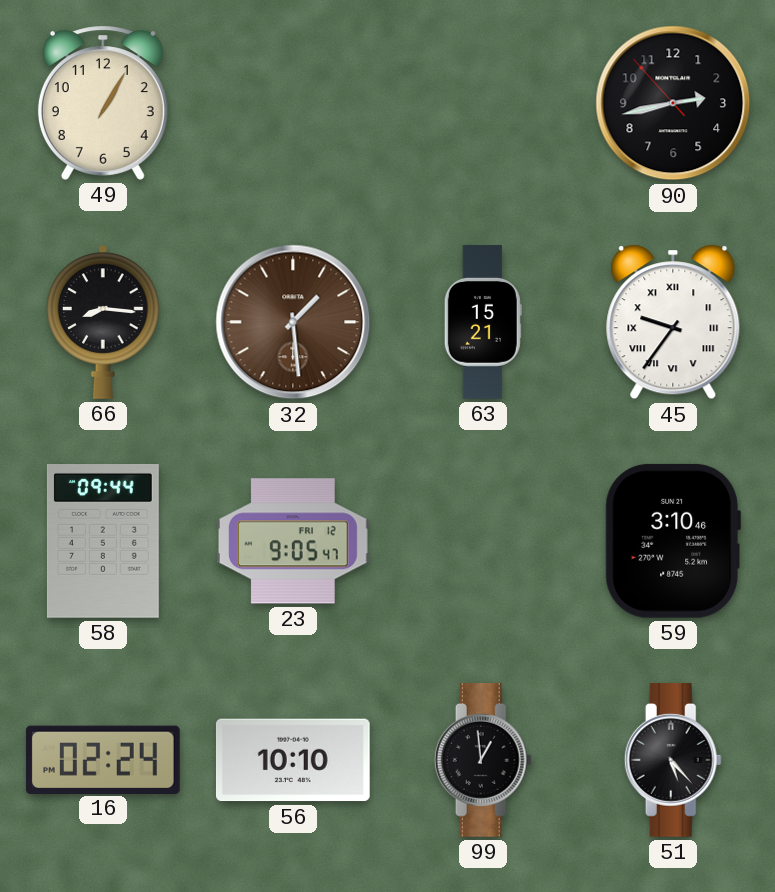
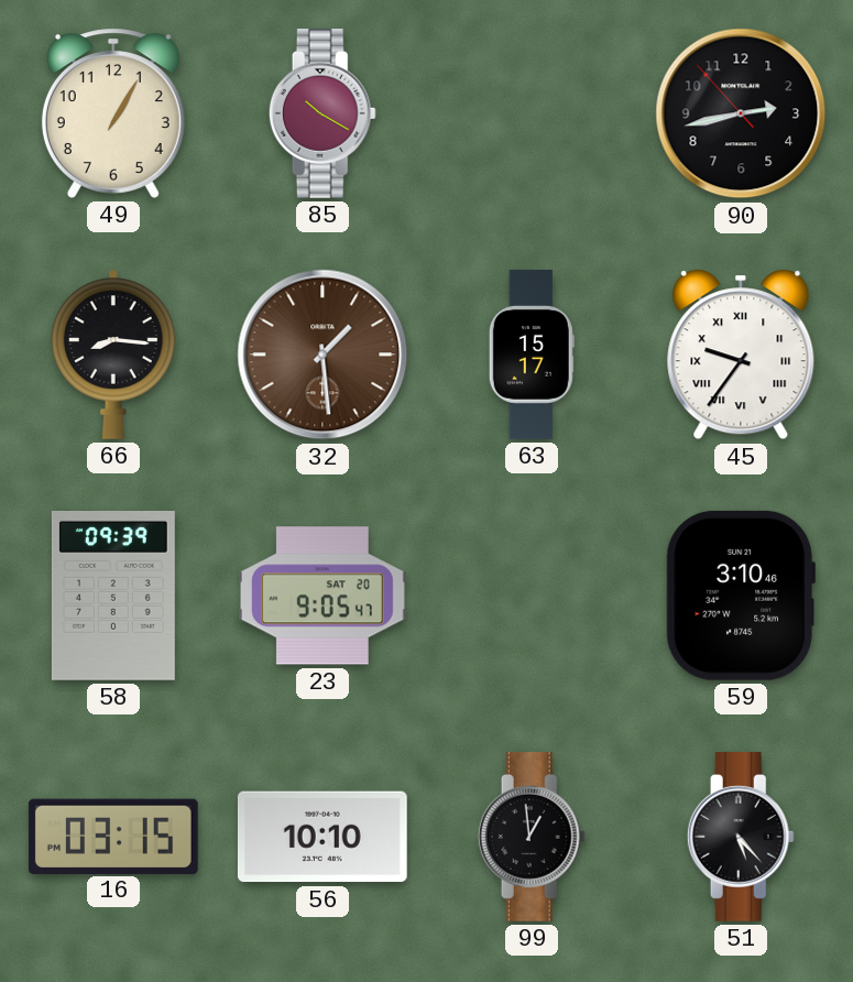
85: none -> 10:20
63: 15:21 -> 15:17
58: 09:44 -> 09:39
23 date: FRI 12 -> SAT 20
16: 02:24 -> 03:15
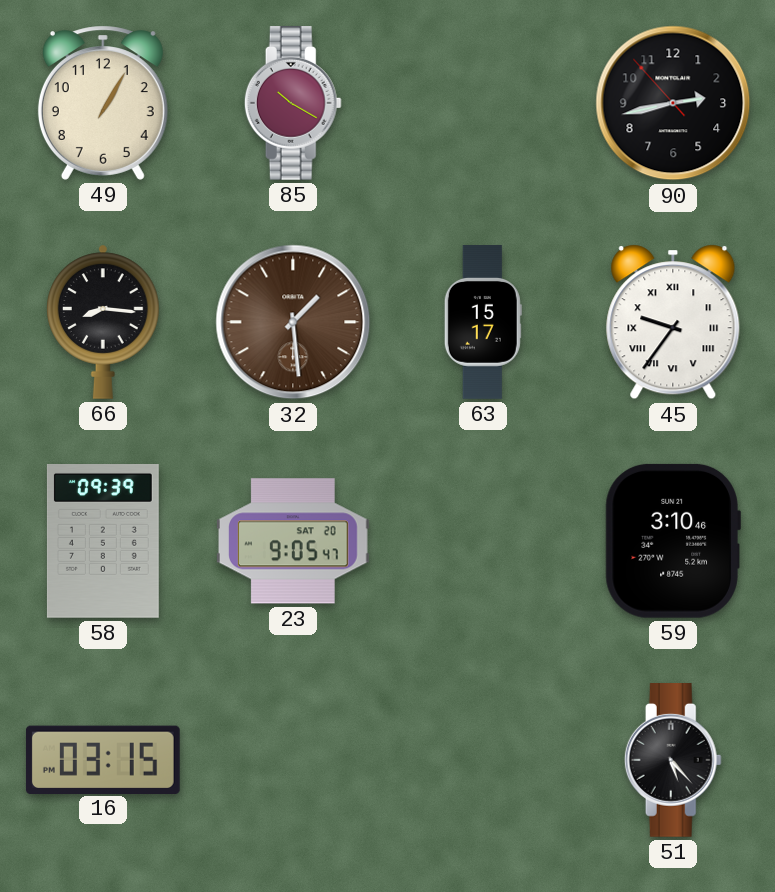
56: 10:10 -> none
99: 12:59 -> none
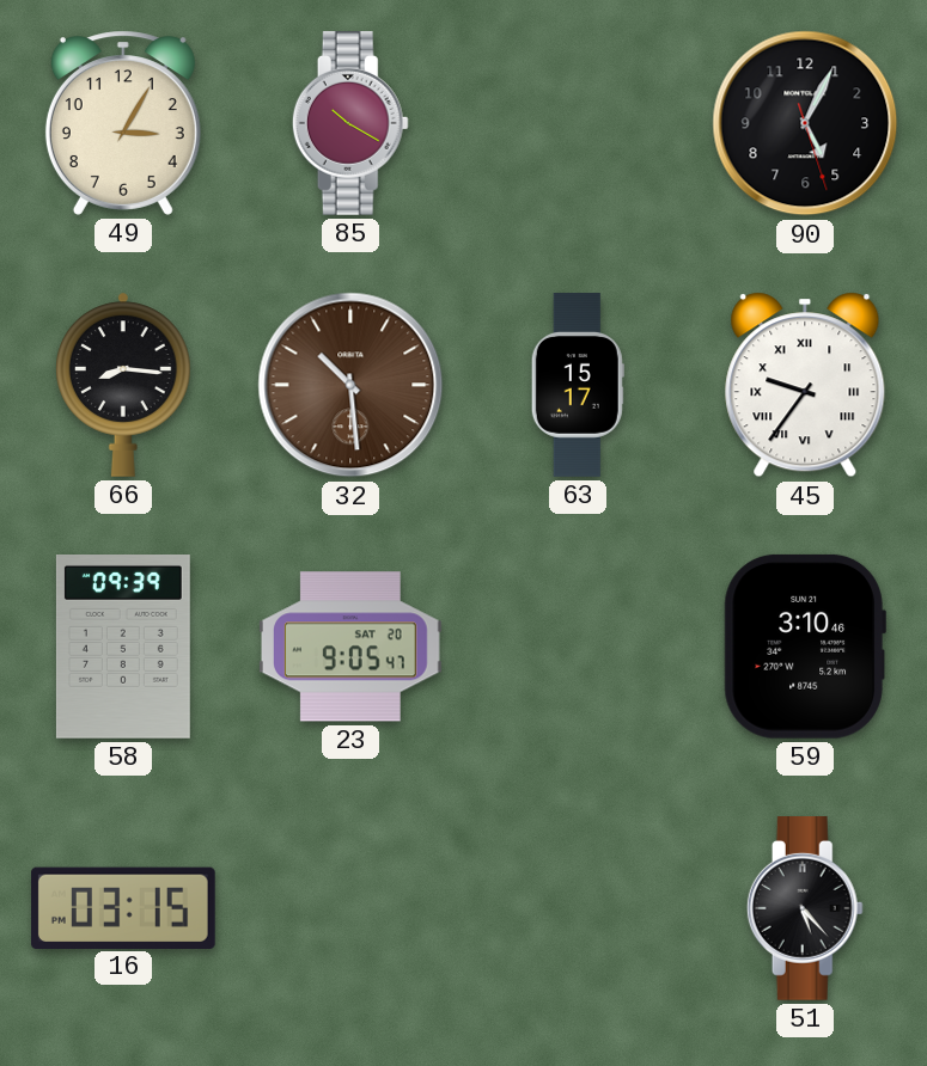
49: 1:05 -> 3:05
90: 2:42 -> 5:04
32: 1:29 -> 10:29
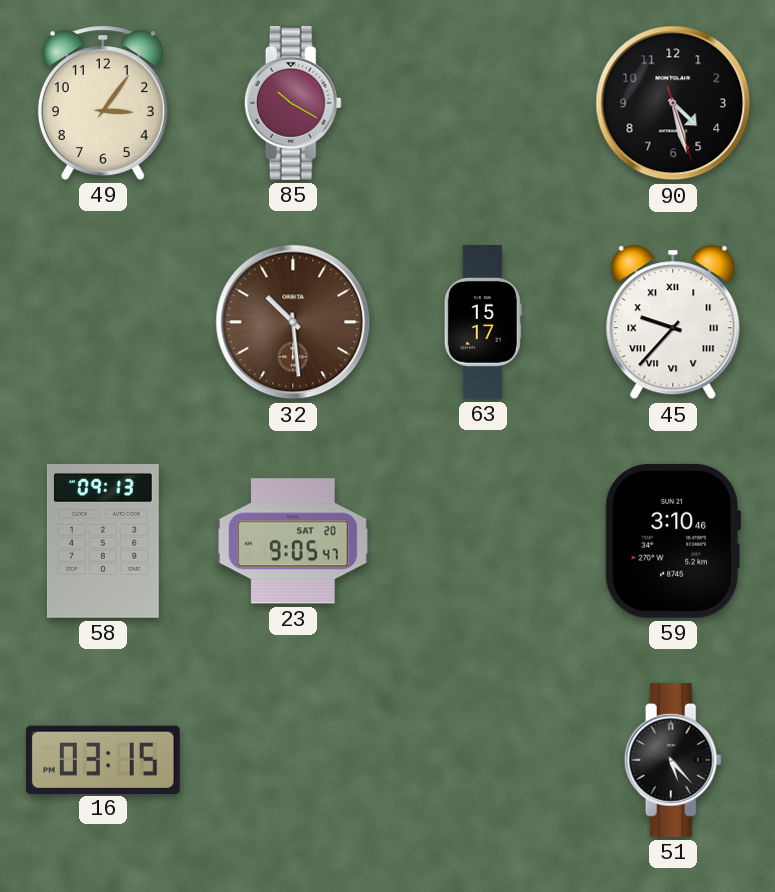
49: 3:05 -> 3:06
90: 5:04 -> 4:27
66: 8:16 -> none
45: 9:36 -> 9:37
58: 09:39 -> 09:13
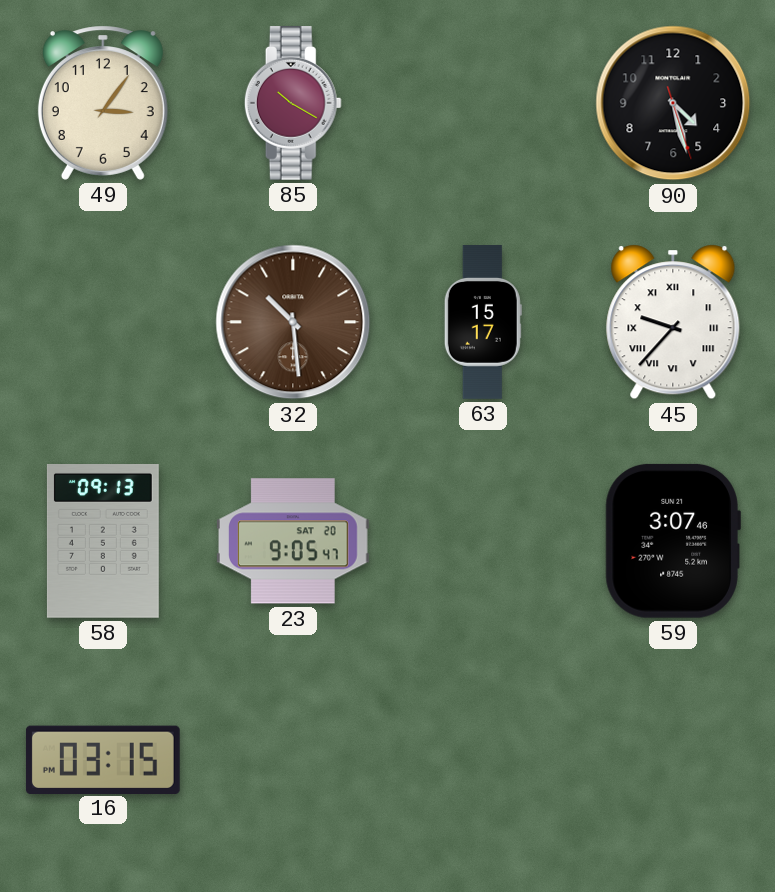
59: 3:10 -> 3:07
51: 5:23 -> none
